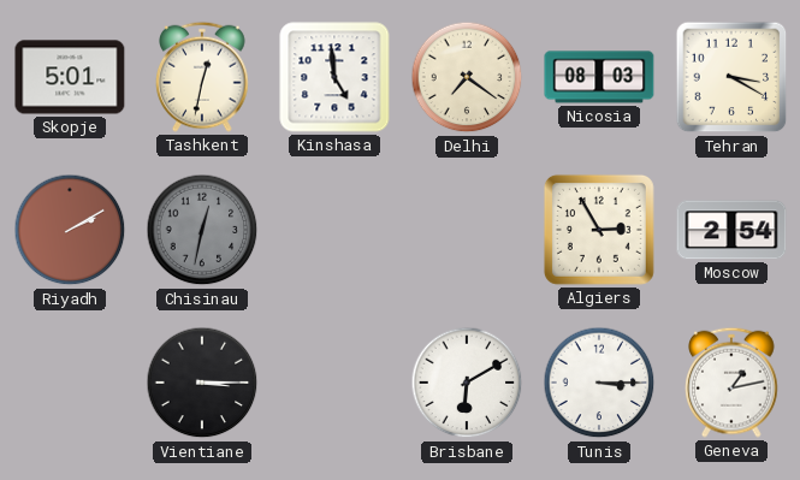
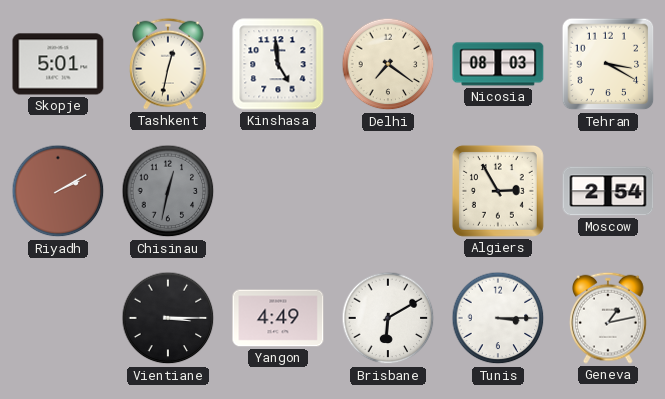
Yangon: none -> 4:49
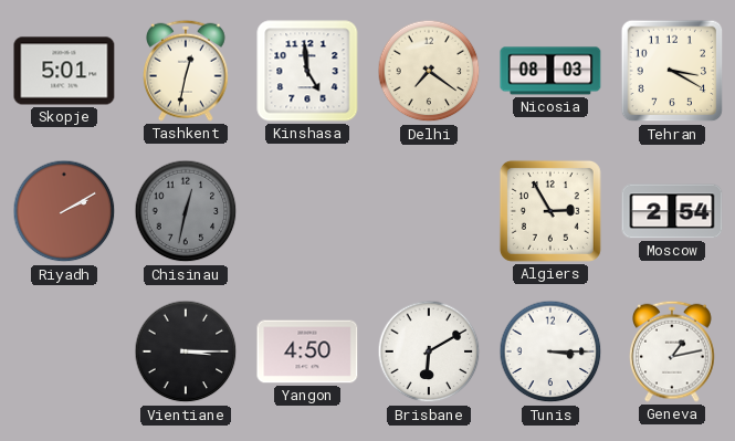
Yangon: 4:49 -> 4:50
